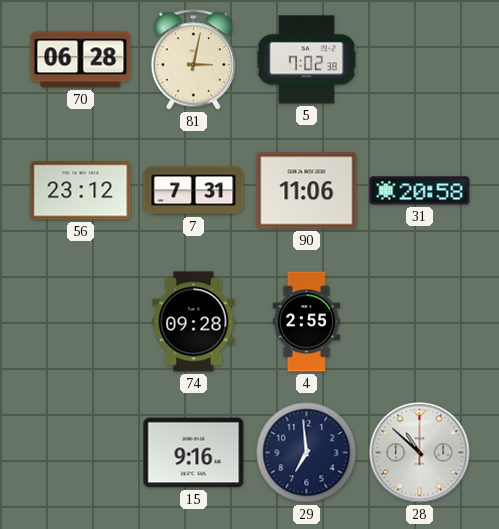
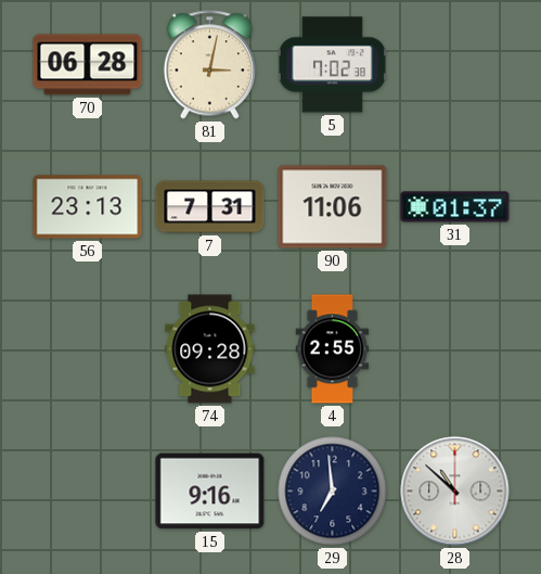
56: 23:12 -> 23:13
31: 20:58 -> 01:37
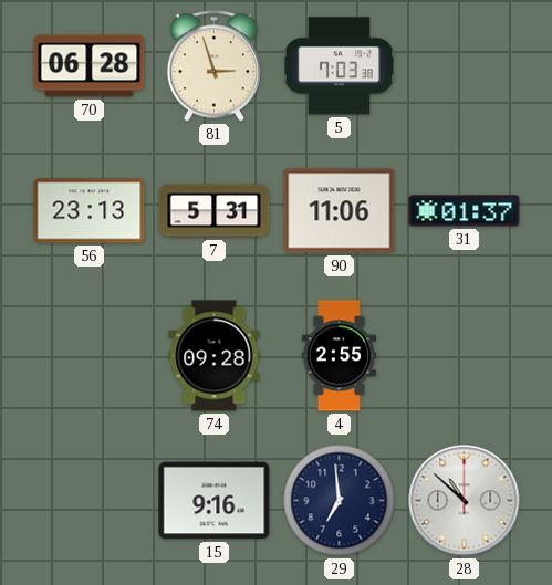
81: 3:02 -> 2:57
5: 7:02 -> 7:03
7: 7:31 -> 5:31
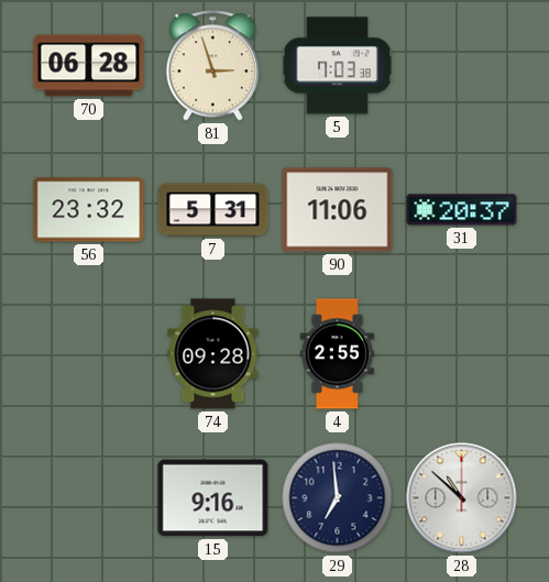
56: 23:13 -> 23:32
31: 01:37 -> 20:37
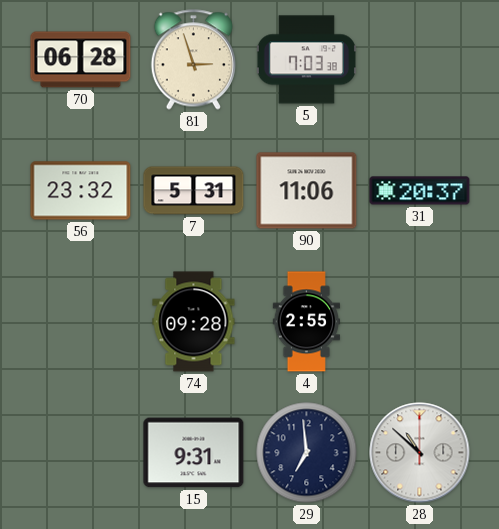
15: 9:16 -> 9:31
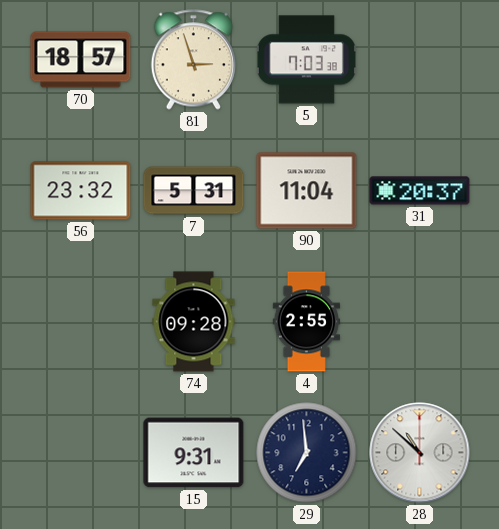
70: 06:28 -> 18:57
90: 11:06 -> 11:04
